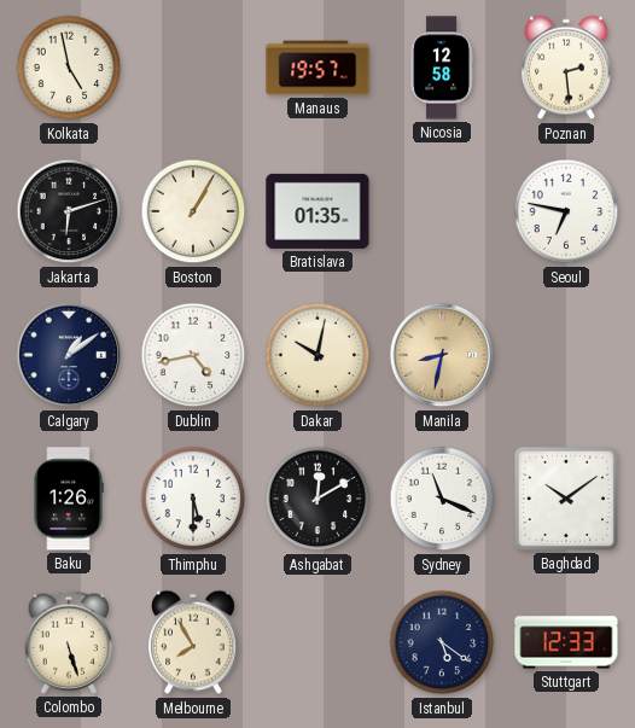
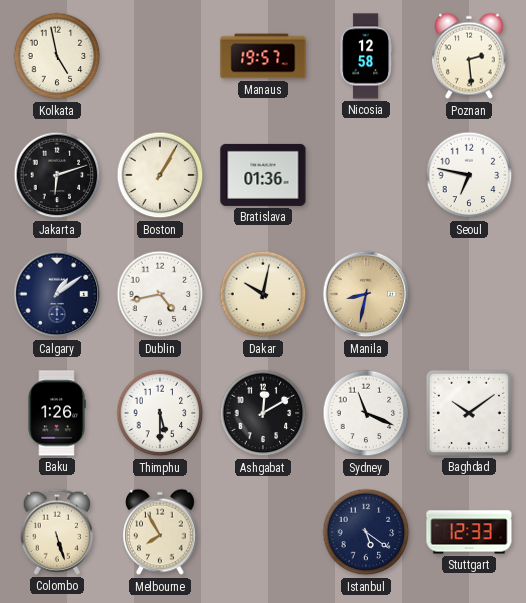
Bratislava: 01:35 -> 01:36
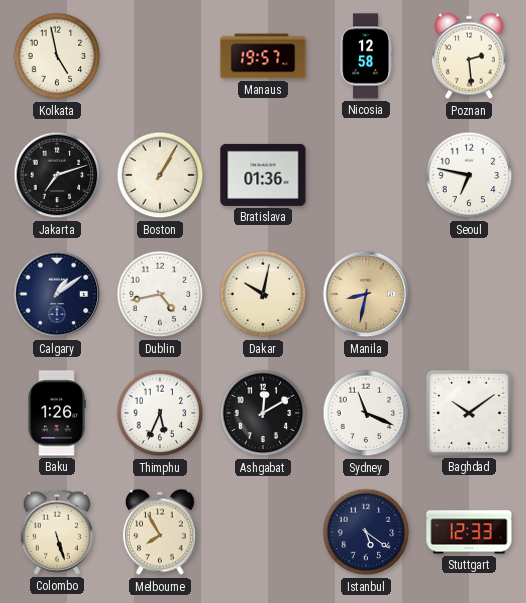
Jakarta: 6:12 -> 7:12
Thimphu: 5:30 -> 5:34
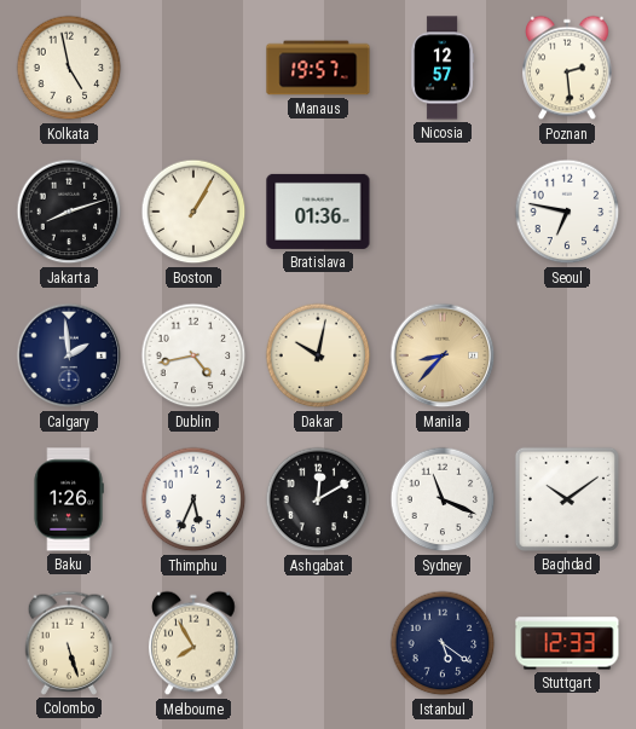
Nicosia: 12:58 -> 12:57
Jakarta: 7:12 -> 8:12
Calgary: 1:09 -> 1:59
Manila: 8:32 -> 8:37
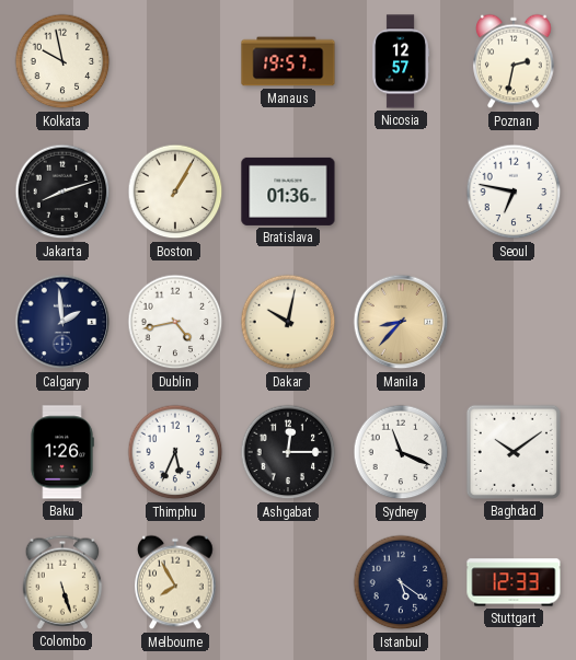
Kolkata: 4:58 -> 9:58
Poznan: 2:29 -> 2:32
Ashgabat: 12:10 -> 12:15
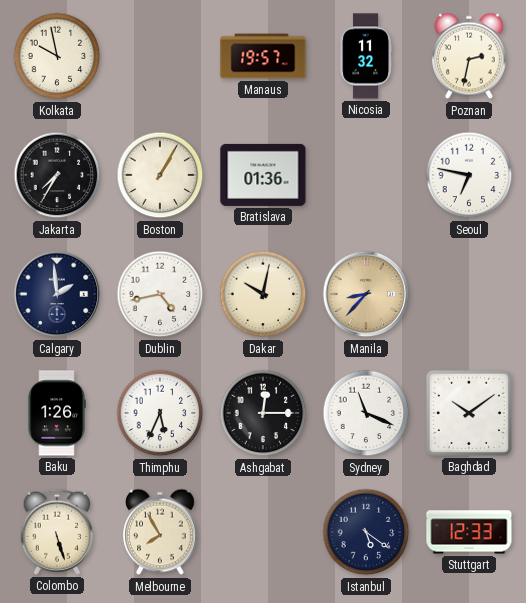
Nicosia: 12:57 -> 11:32
Jakarta: 8:12 -> 7:35
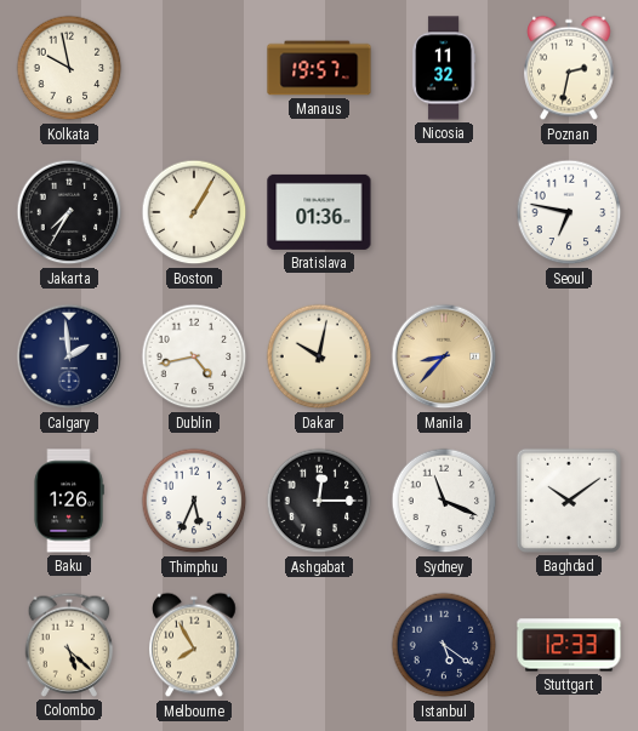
Colombo: 5:27 -> 5:22
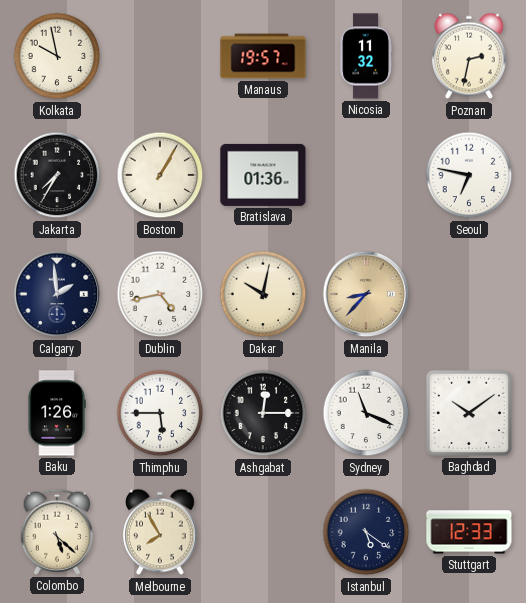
Thimphu: 5:34 -> 5:45
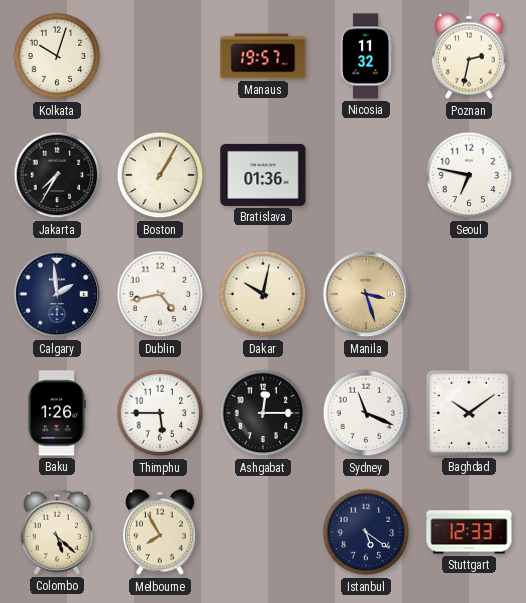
Kolkata: 9:58 -> 10:03
Manila: 8:37 -> 3:27
